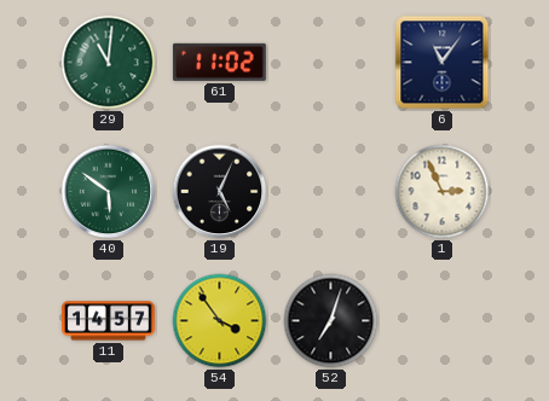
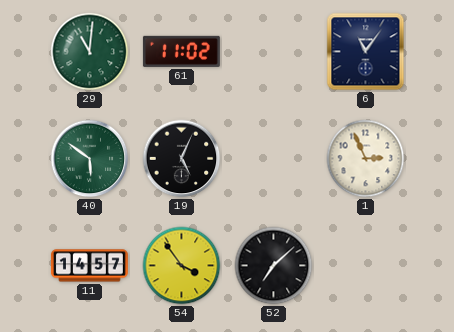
52: 7:03 -> 7:08
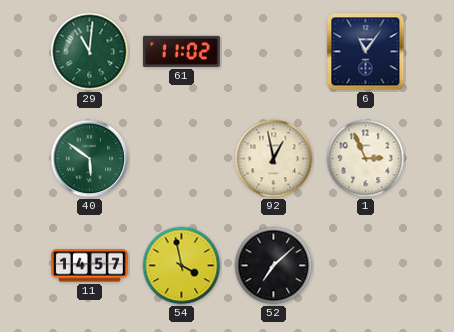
19: 5:04 -> none
92: none -> 12:58
54: 3:54 -> 3:58
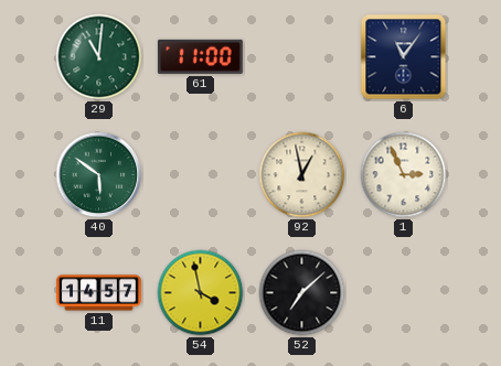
61: 11:02 -> 11:00
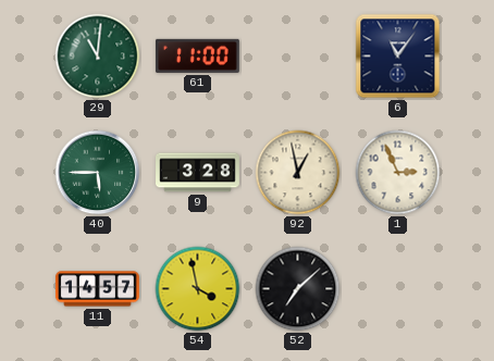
40: 5:51 -> 5:45
9: none -> 3:28
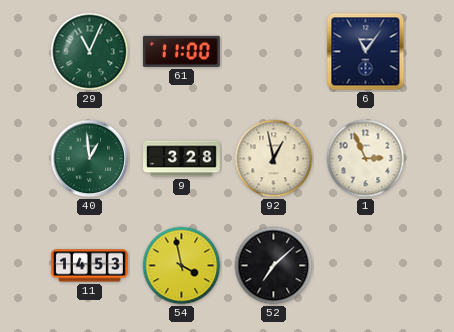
29: 11:01 -> 11:04
40: 5:45 -> 12:59
11: 14:57 -> 14:53
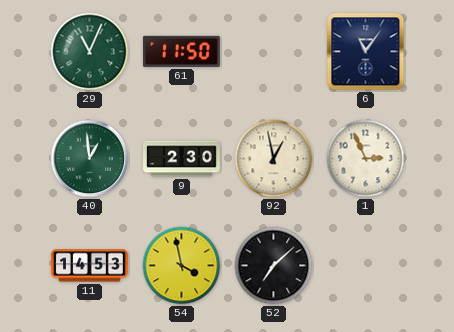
61: 11:00 -> 11:50
9: 3:28 -> 2:30
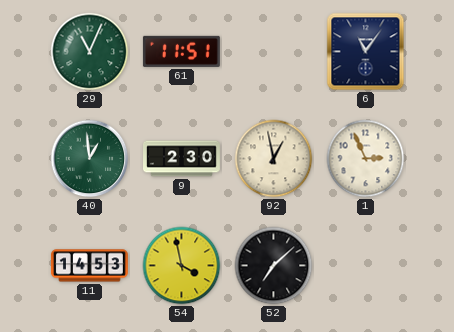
61: 11:50 -> 11:51
